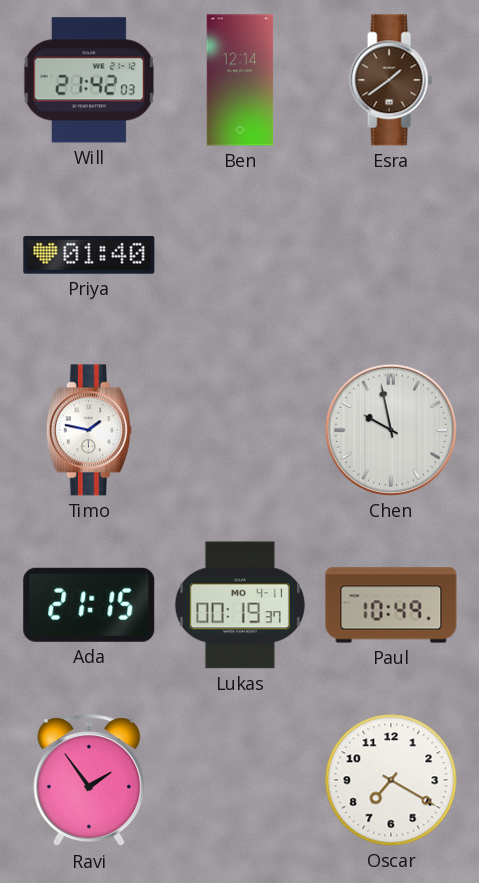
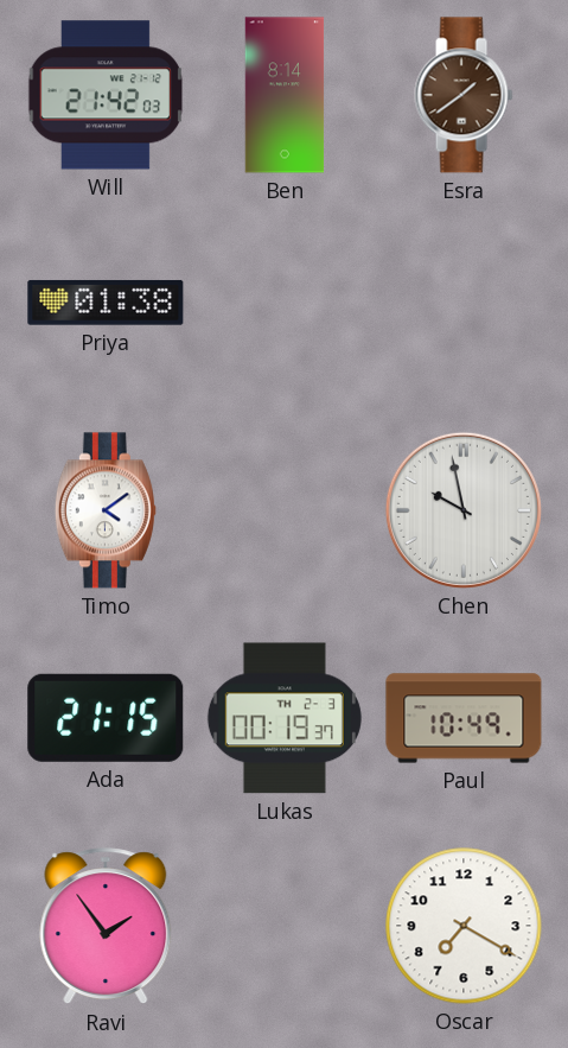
Ben: 12:14 -> 8:14
Priya: 01:40 -> 01:38
Timo: 1:47 -> 4:09
Lukas date: MO 4-11 -> TH 2-3
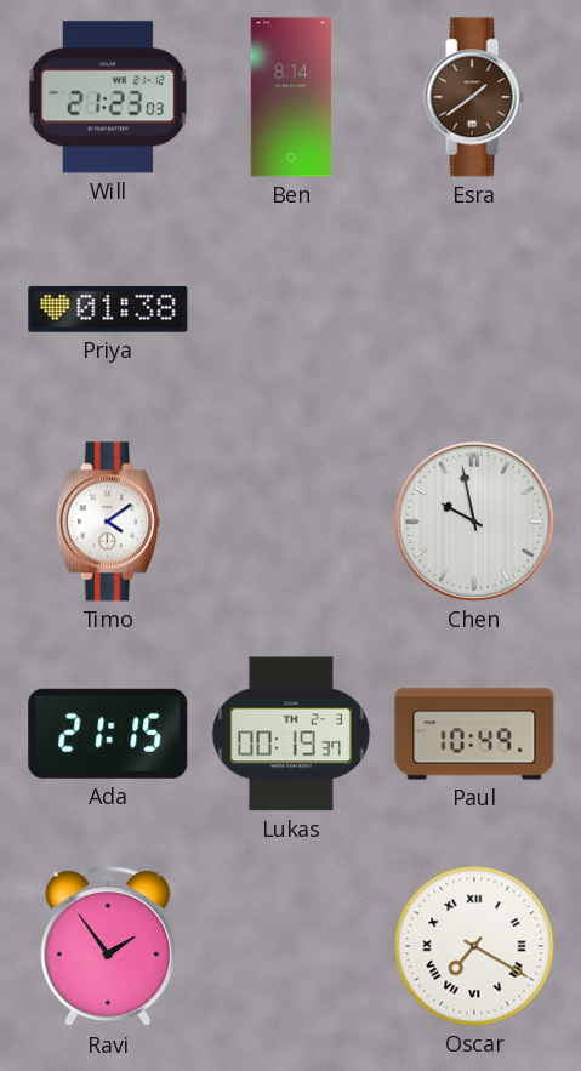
Will: 21:42 -> 21:23
Oscar numerals: Arabic -> Roman
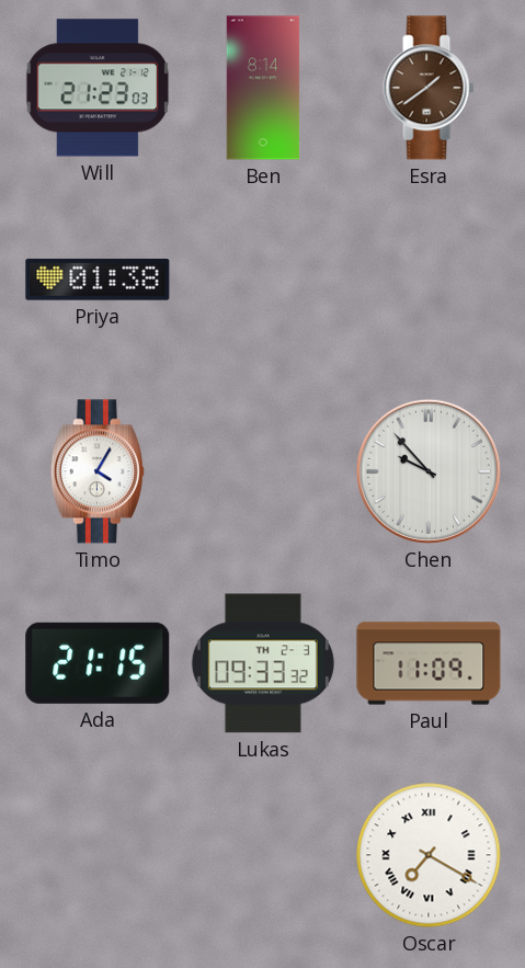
Timo: 4:09 -> 4:05
Chen: 9:58 -> 9:53
Lukas: 00:19 -> 09:33
Paul: 10:49 -> 11:09
Ravi: 1:54 -> none
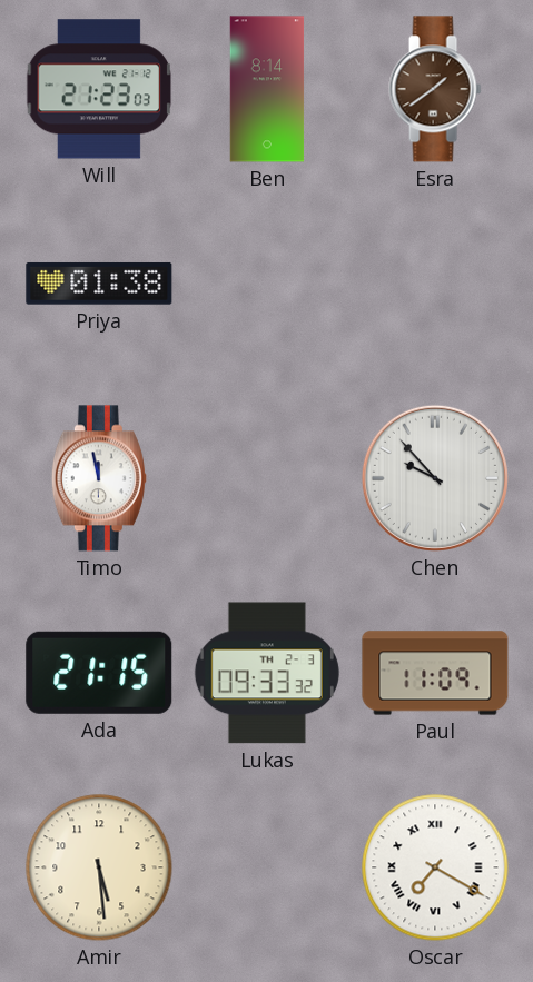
Timo: 4:05 -> 11:58
Amir: none -> 5:29
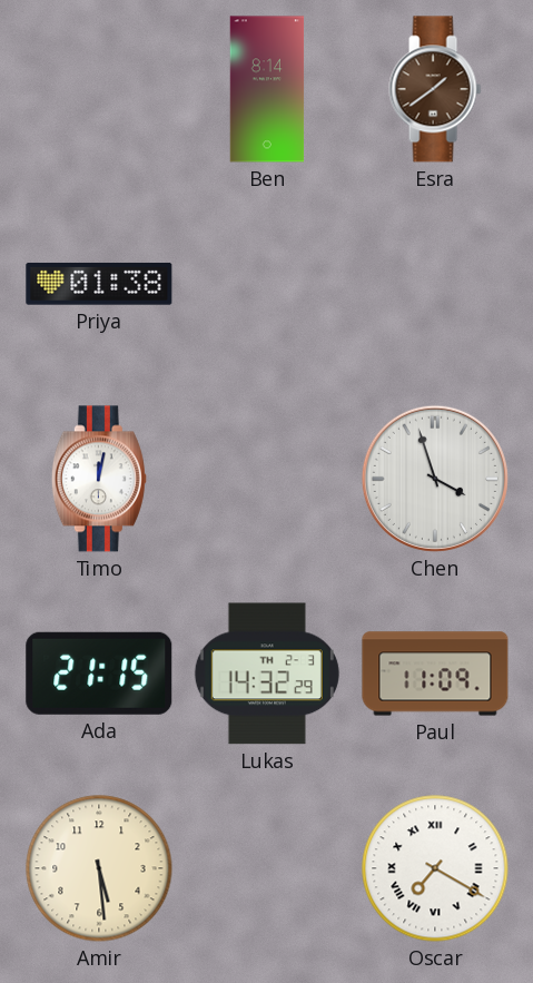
Will: 21:23 -> none
Timo: 11:58 -> 12:02
Chen: 9:53 -> 3:57
Lukas: 09:33 -> 14:32
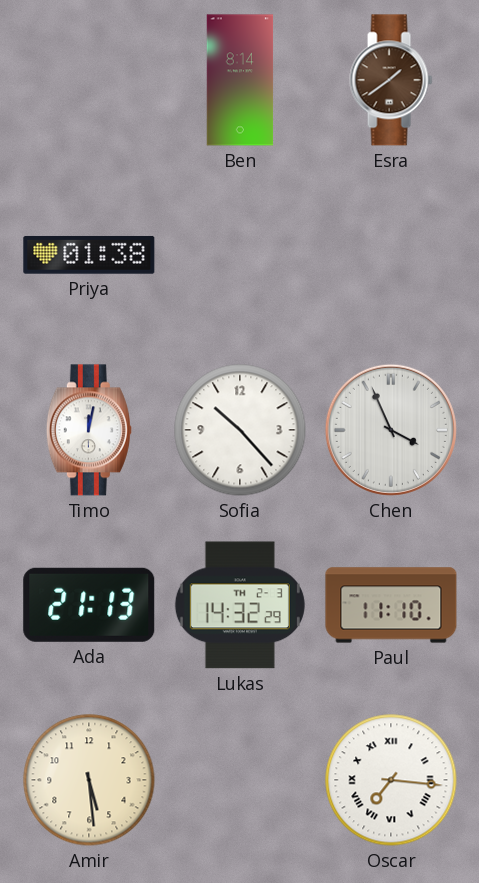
Sofia: none -> 10:23
Chen: 3:57 -> 3:56
Ada: 21:15 -> 21:13
Paul: 11:09 -> 11:10
Oscar: 7:20 -> 7:16
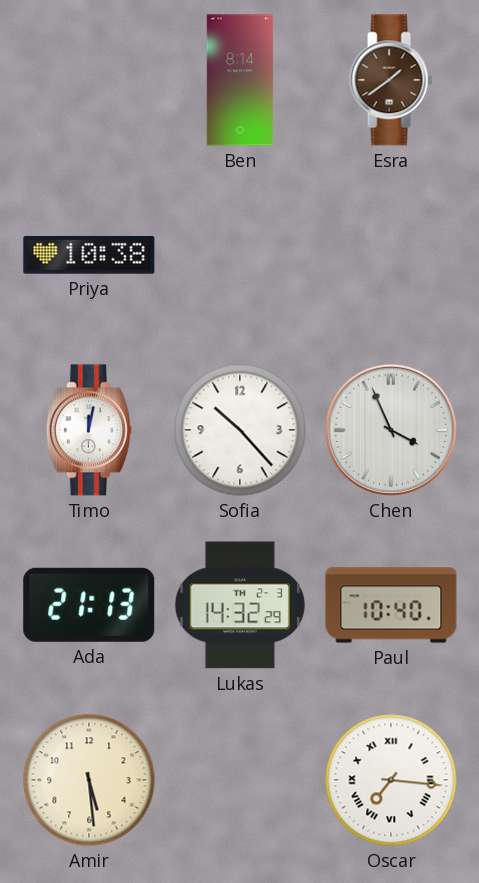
Priya: 01:38 -> 10:38
Paul: 11:10 -> 10:40
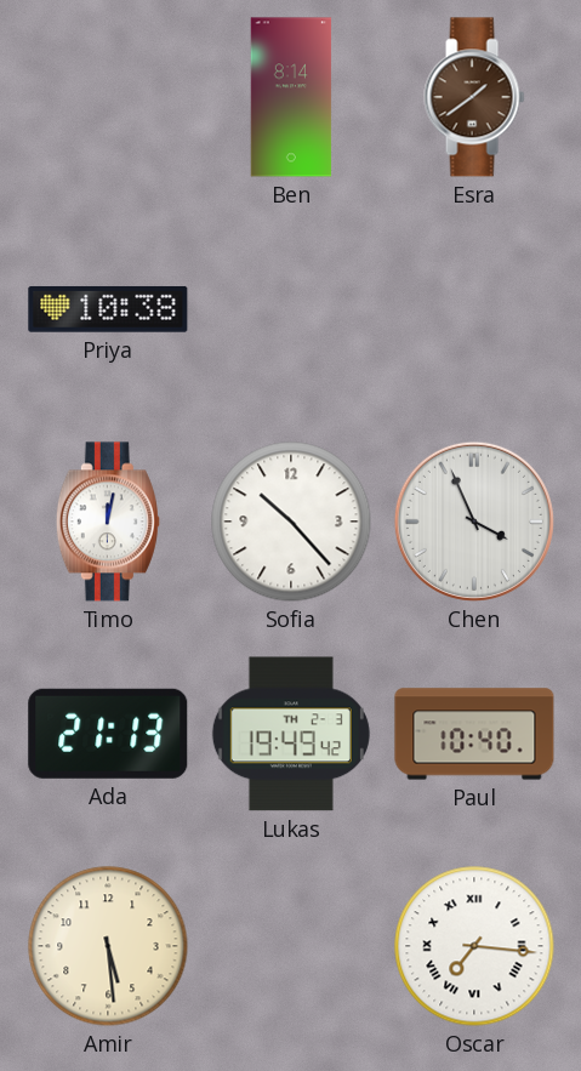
Lukas: 14:32 -> 19:49
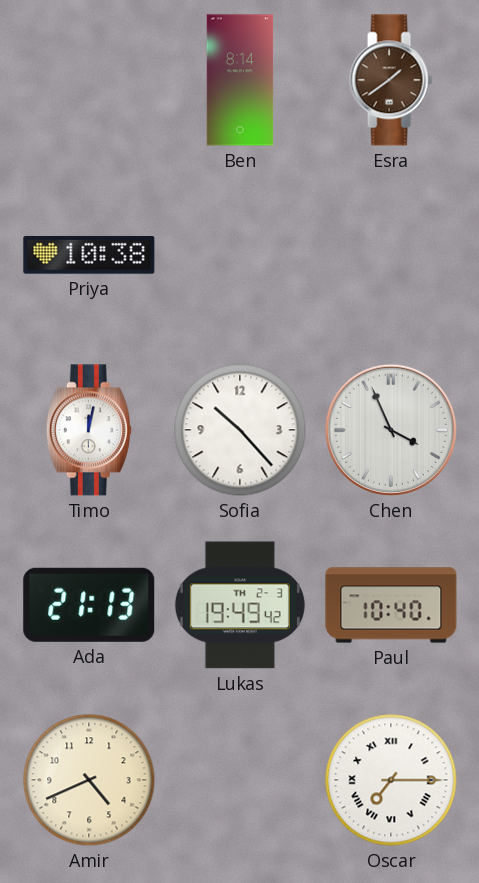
Amir: 5:29 -> 4:41
Oscar: 7:16 -> 7:15
